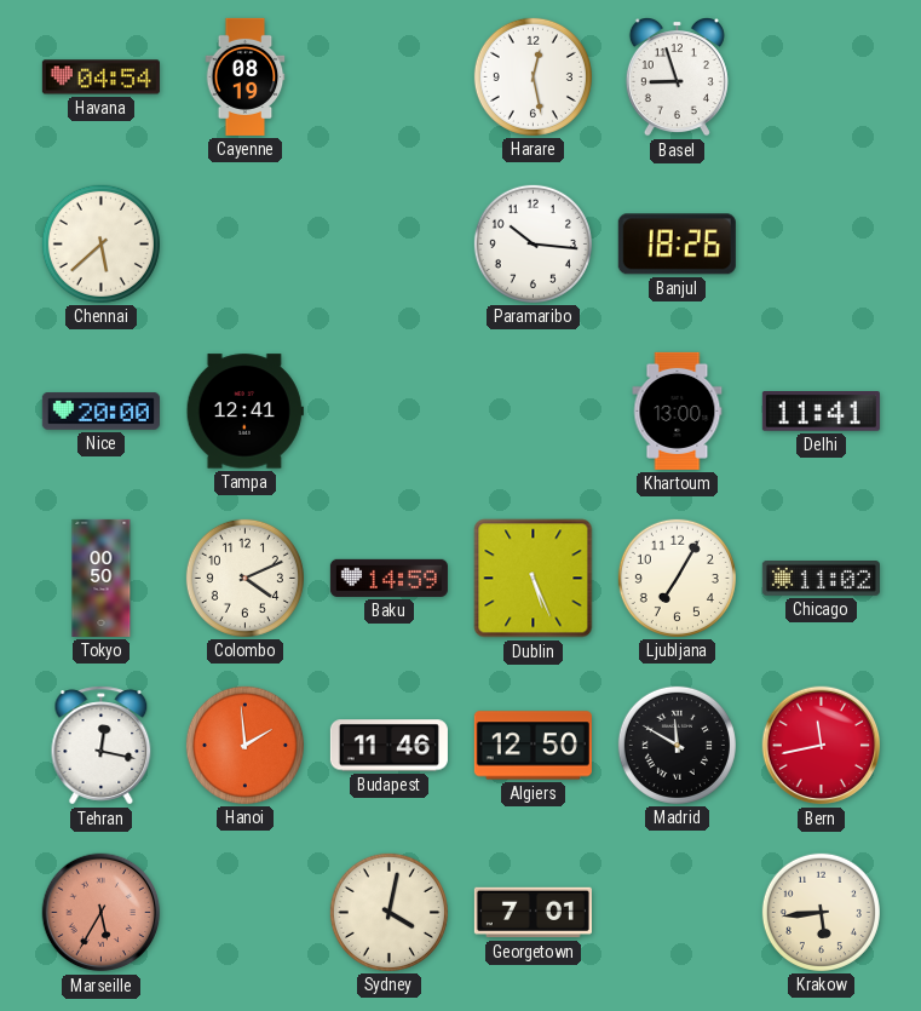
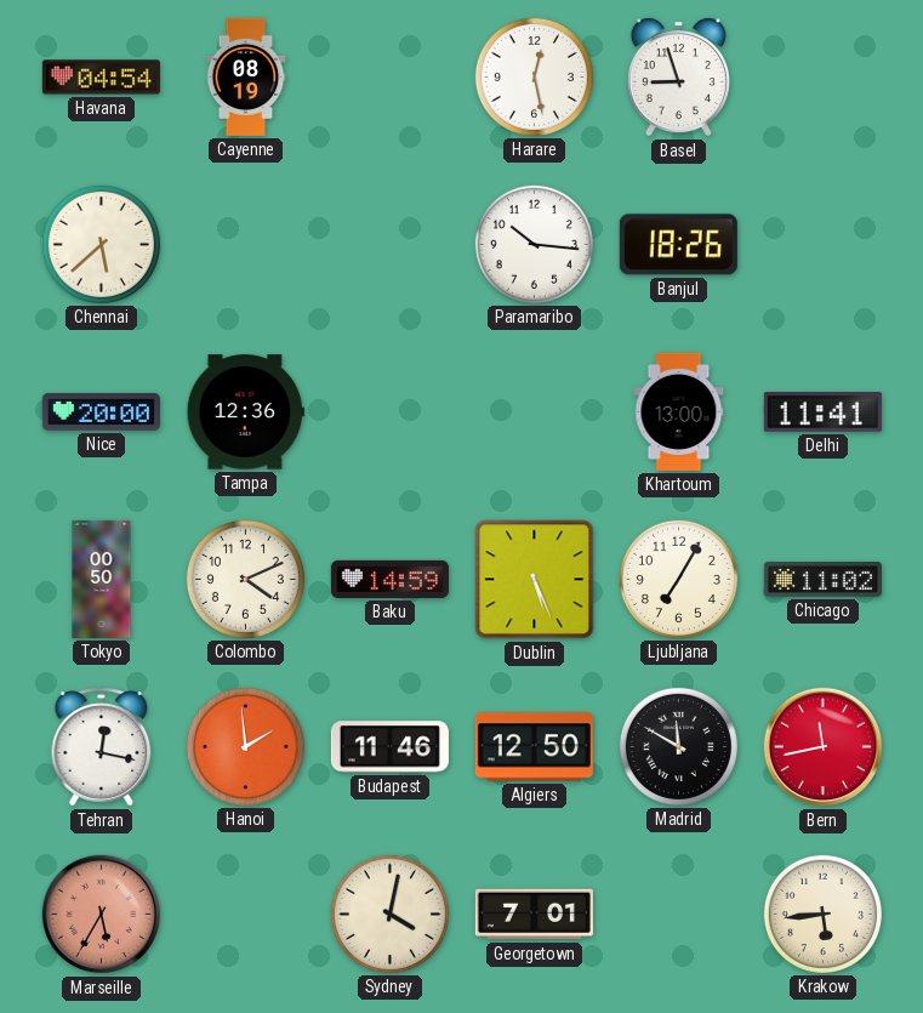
Tampa: 12:41 -> 12:36
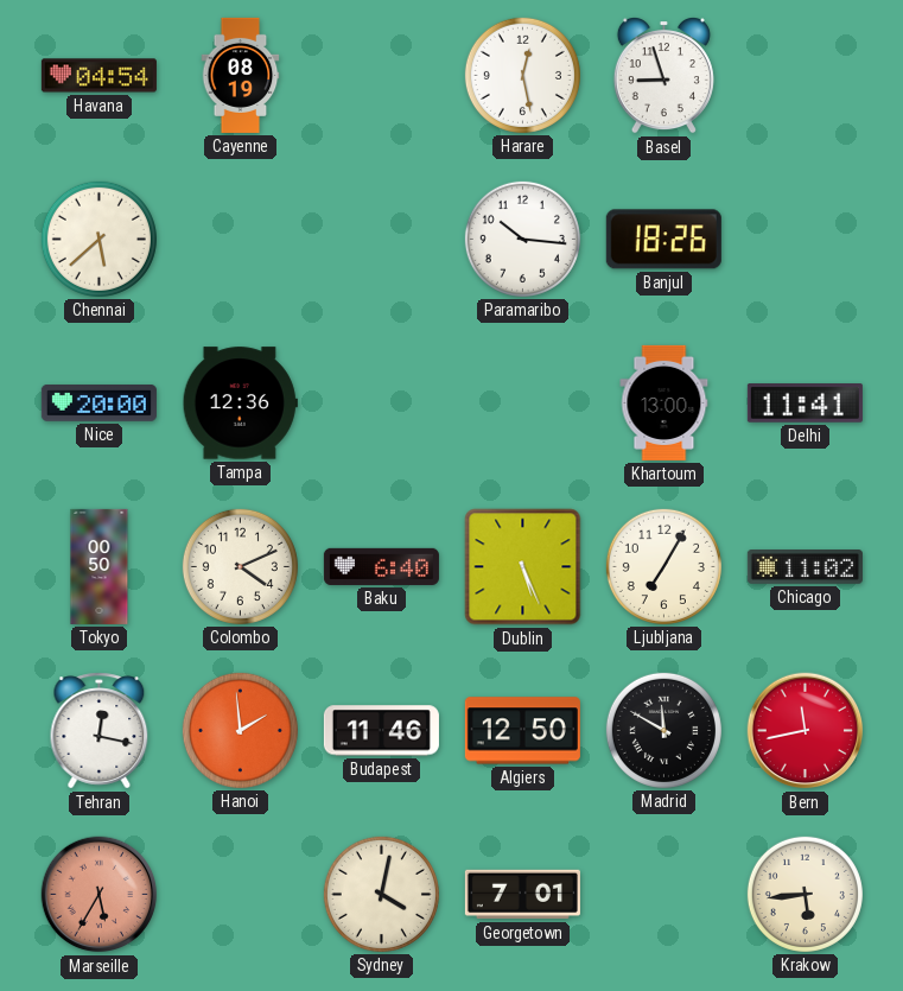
Baku: 14:59 -> 6:40
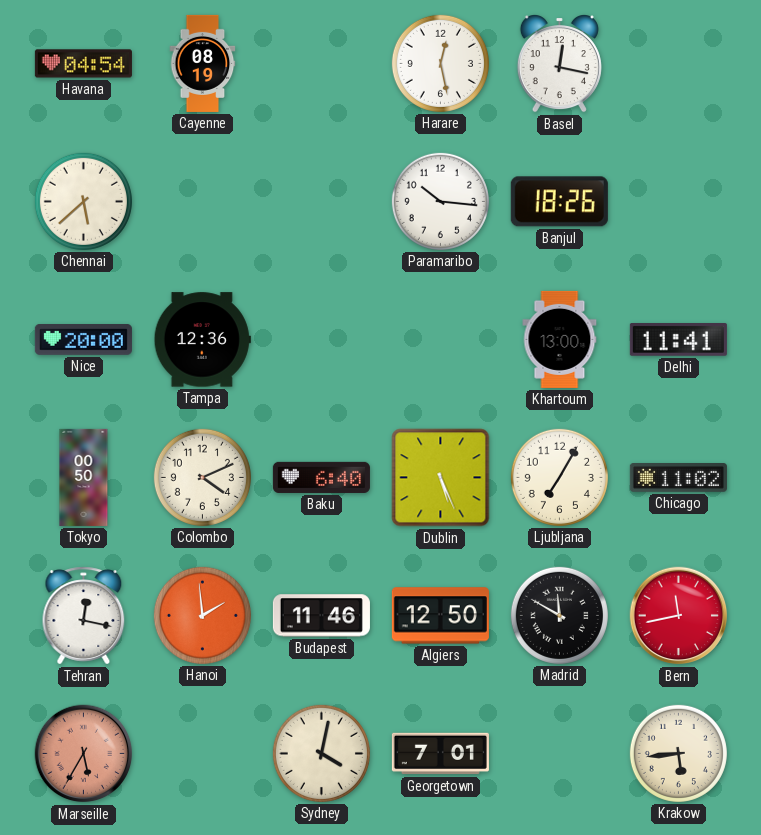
Basel: 8:57 -> 12:17
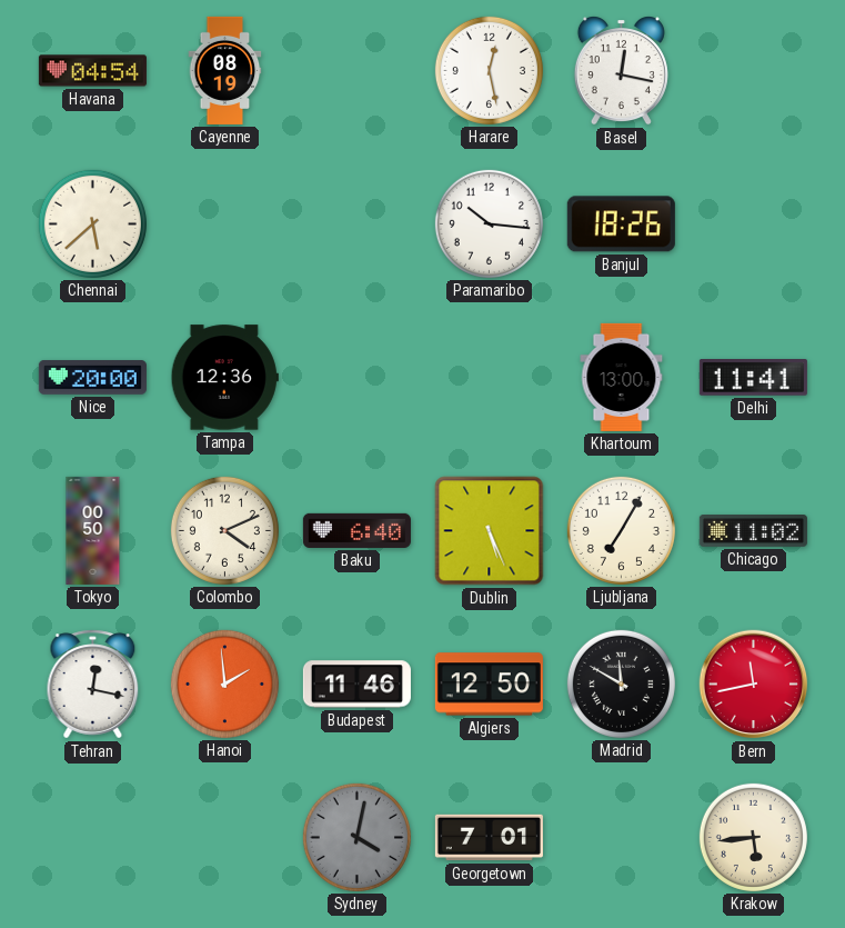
Marseille: 5:35 -> none
Sydney dial: cream -> grey
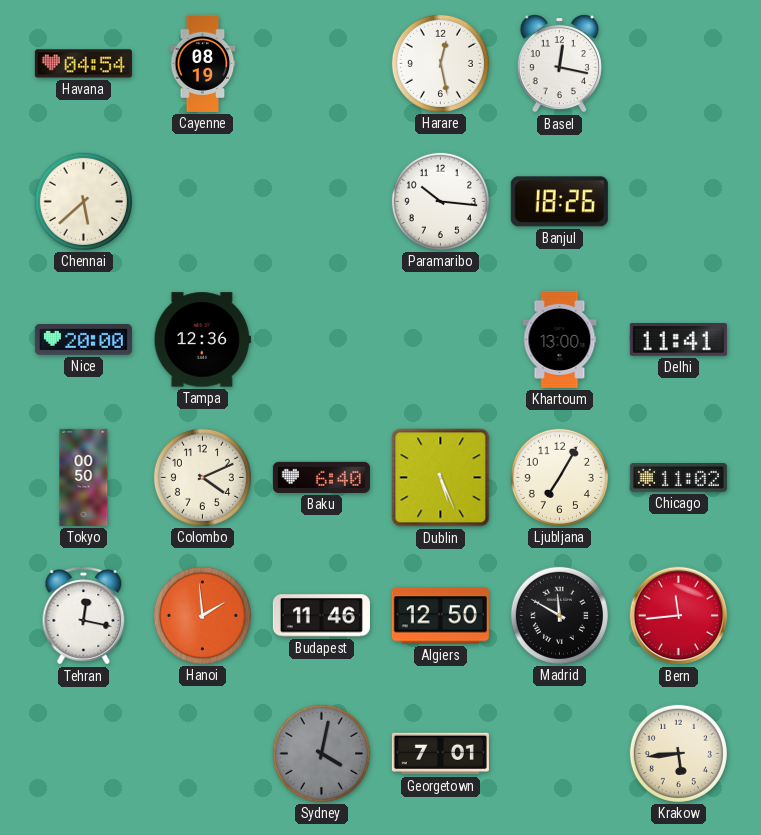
Bern: 11:43 -> 11:44
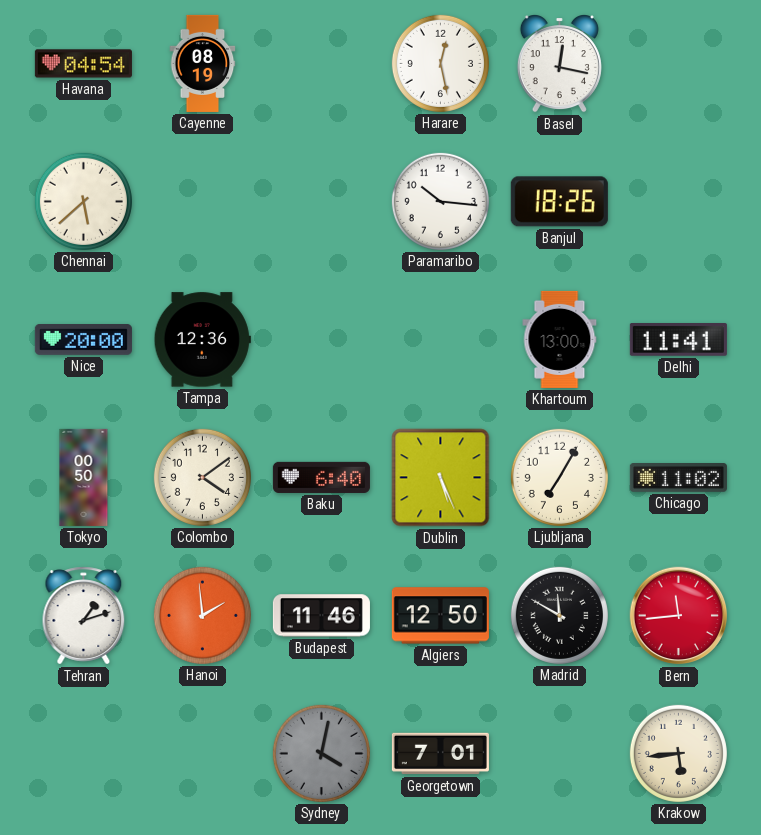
Colombo: 4:11 -> 4:09
Tehran: 12:17 -> 1:12
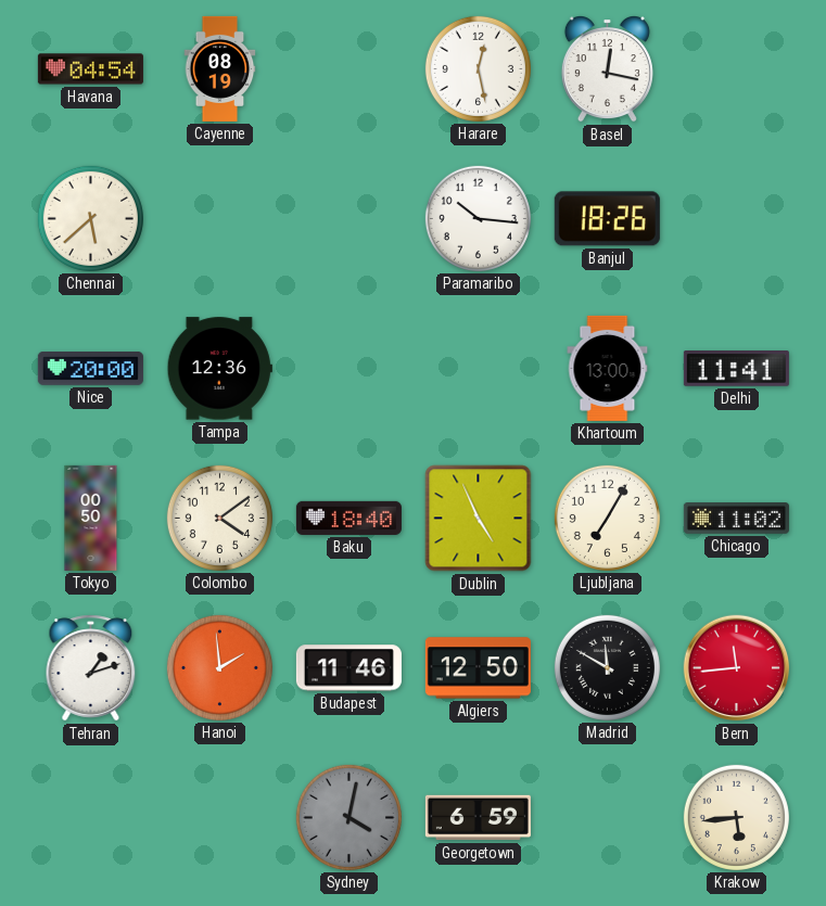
Baku: 6:40 -> 18:40
Dublin: 5:26 -> 4:56
Georgetown: 7:01 -> 6:59
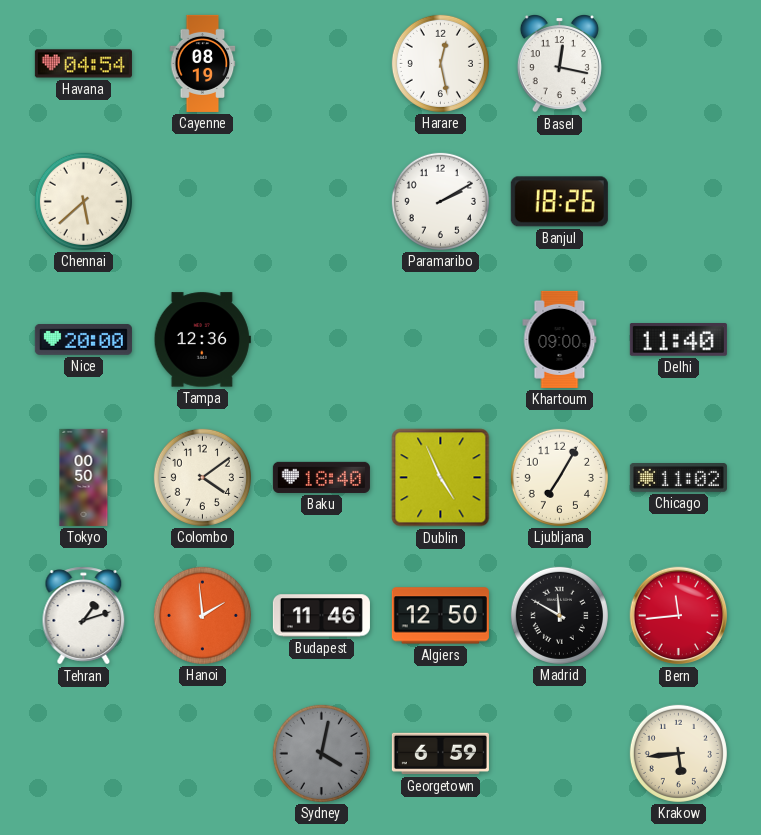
Paramaribo: 10:16 -> 2:10
Khartoum: 13:00 -> 09:00
Delhi: 11:41 -> 11:40
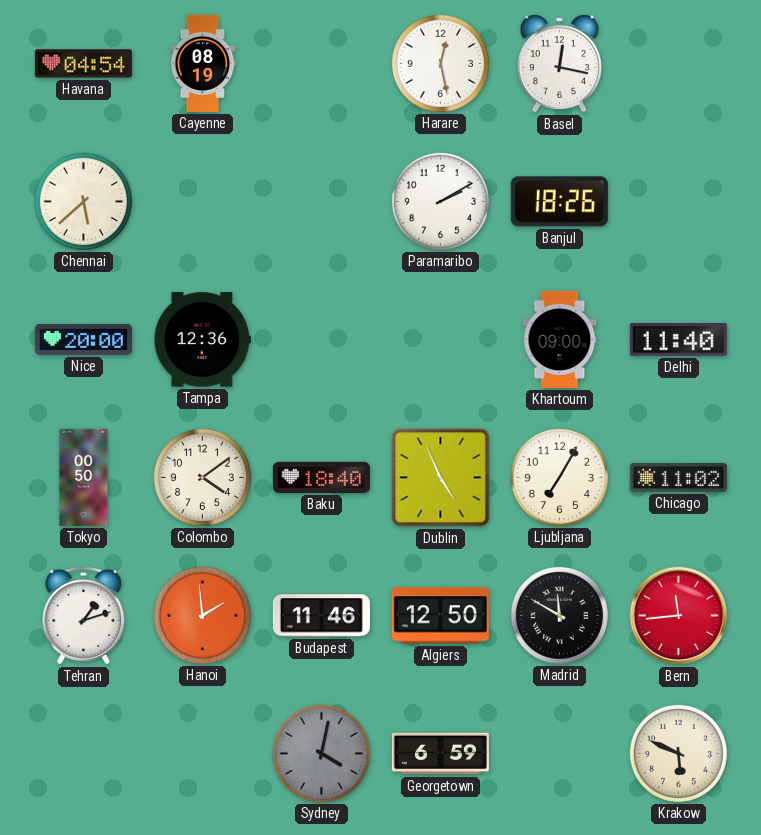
Krakow: 5:44 -> 5:49
